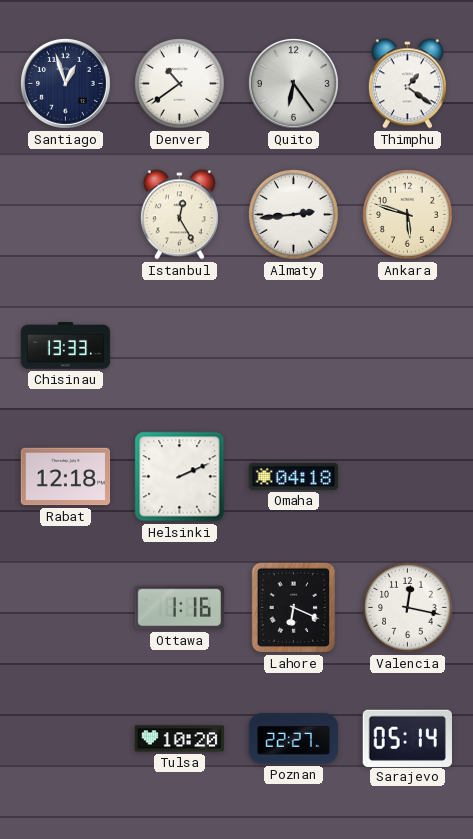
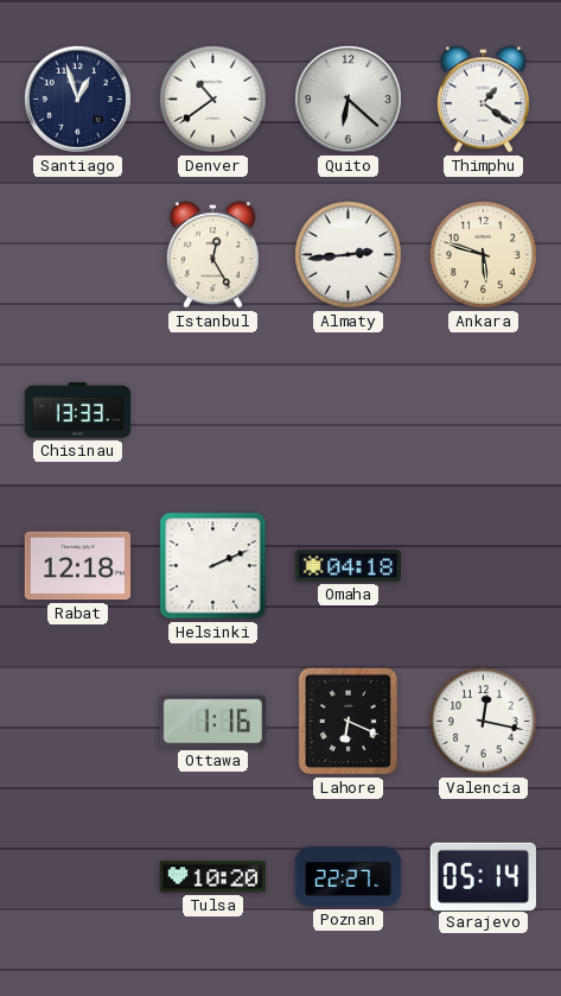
Quito: 6:24 -> 6:22
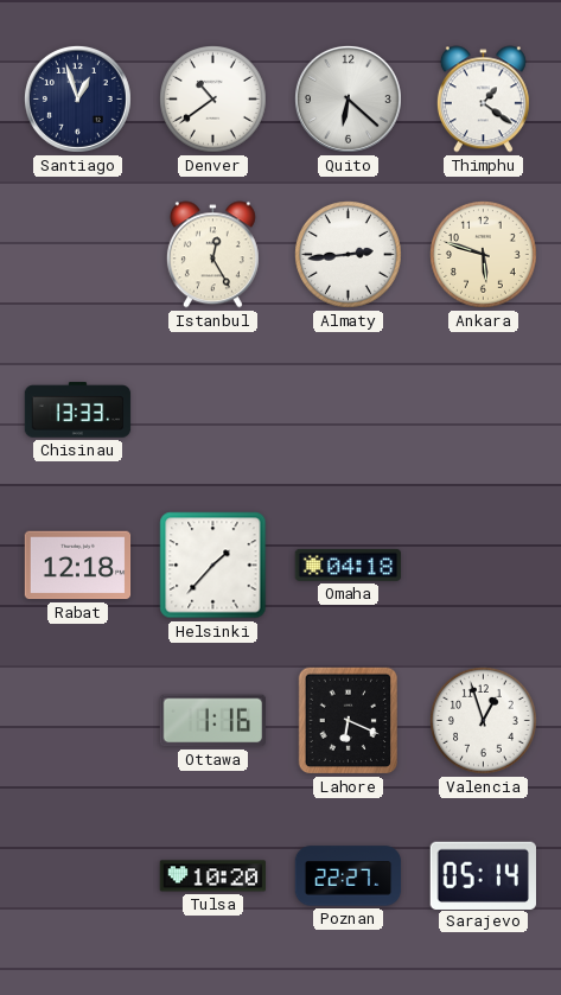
Helsinki: 2:11 -> 1:37
Valencia: 12:17 -> 12:57
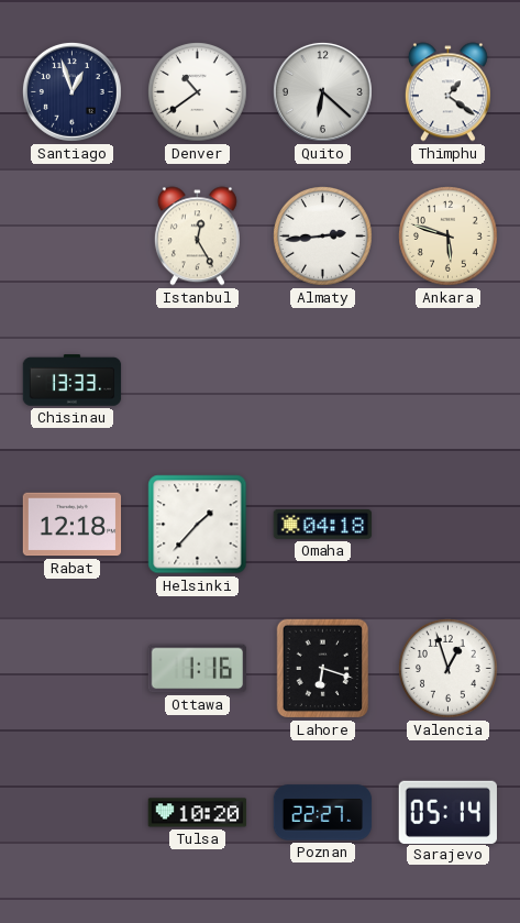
Lahore: 6:19 -> 6:18
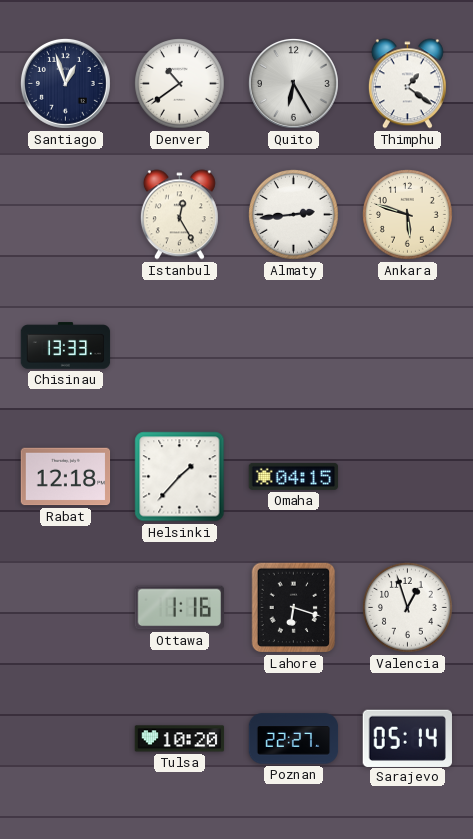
Quito: 6:22 -> 6:25
Omaha: 04:18 -> 04:15
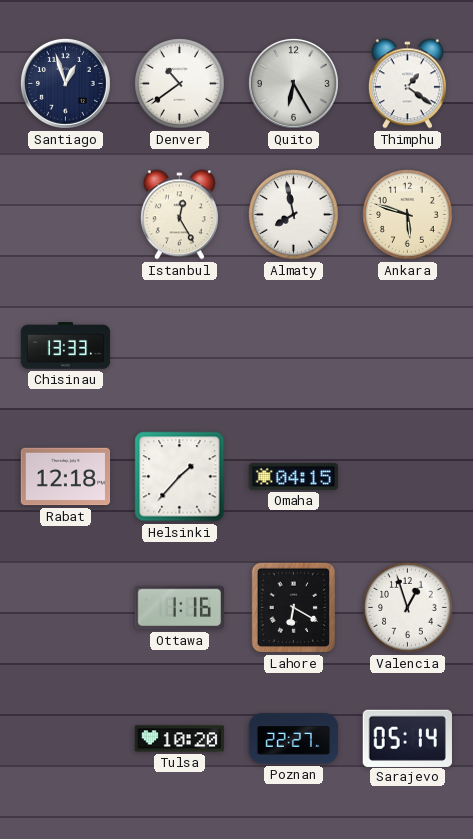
Almaty: 2:44 -> 7:58
Lahore: 6:18 -> 6:20
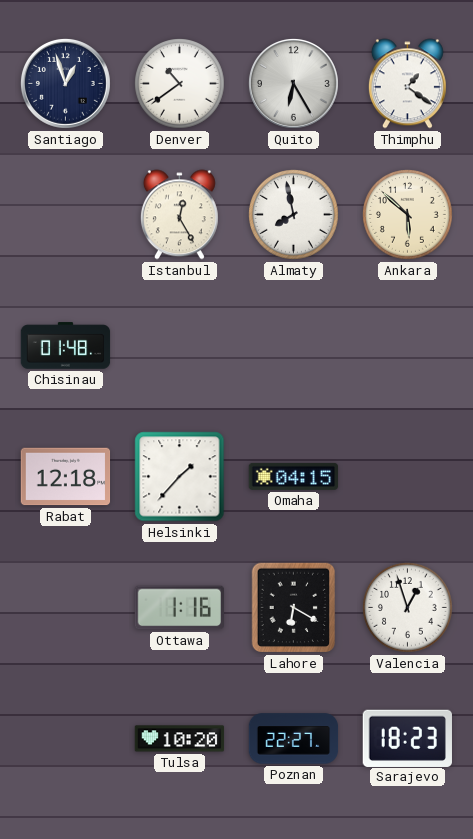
Ankara: 5:48 -> 5:52
Chisinau: 13:33 -> 01:48
Sarajevo: 05:14 -> 18:23
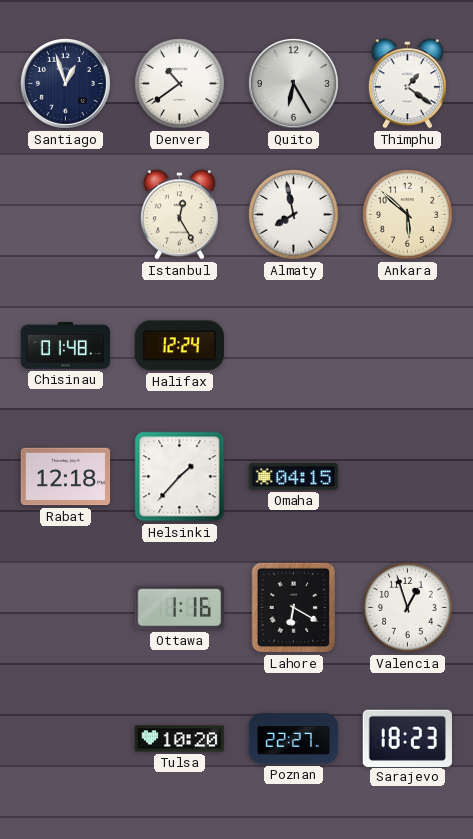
Halifax: none -> 12:24
